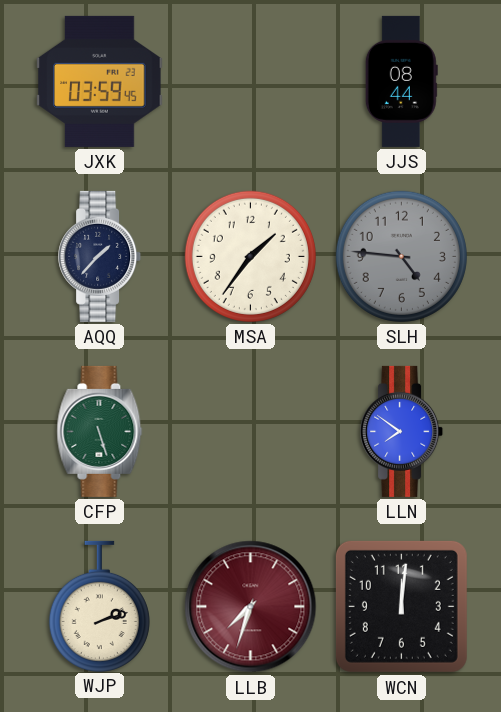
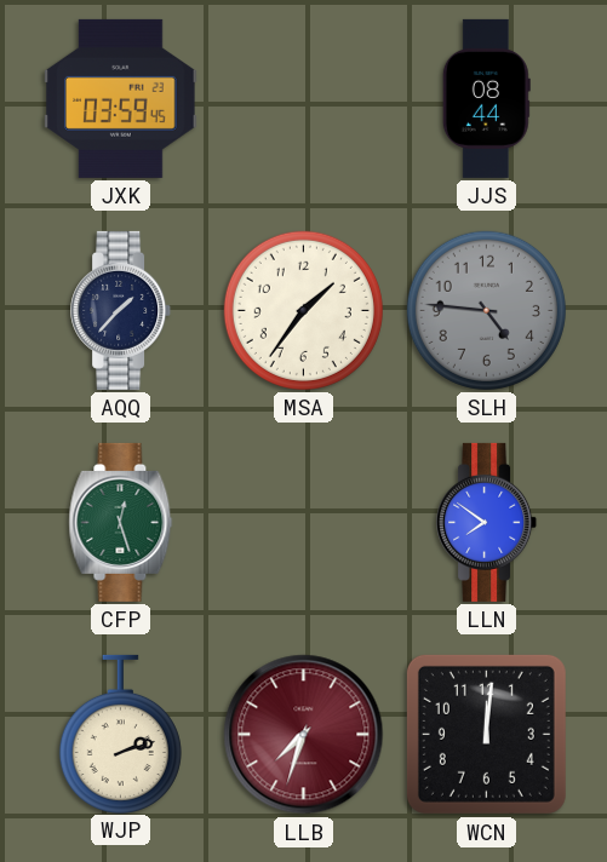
CFP: 5:27 -> 12:27
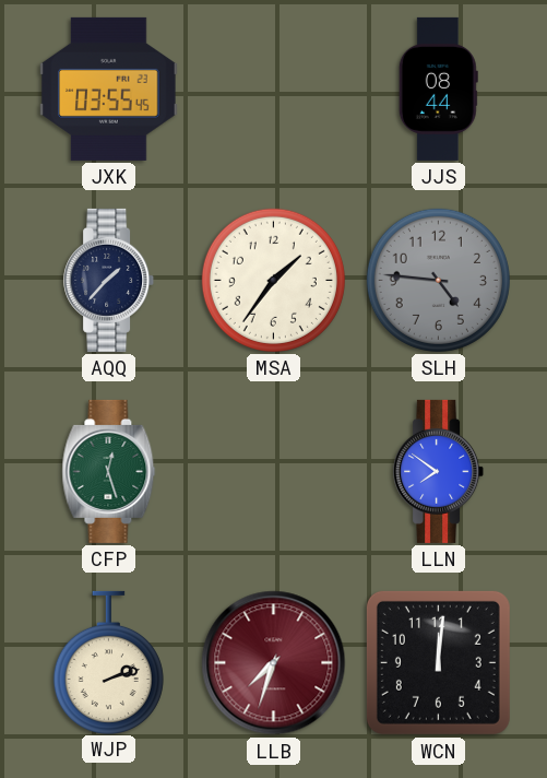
JXK: 03:59 -> 03:55
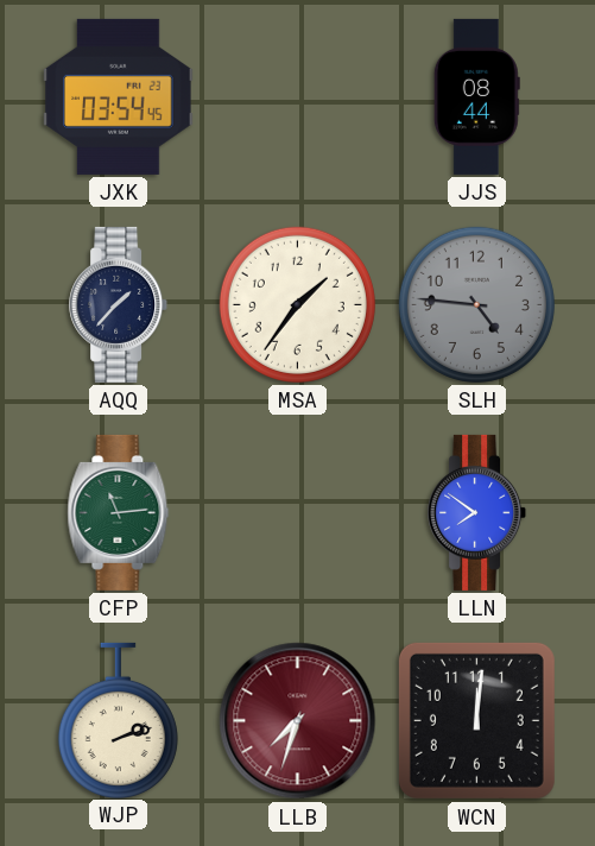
JXK: 03:55 -> 03:54
CFP: 12:27 -> 11:14
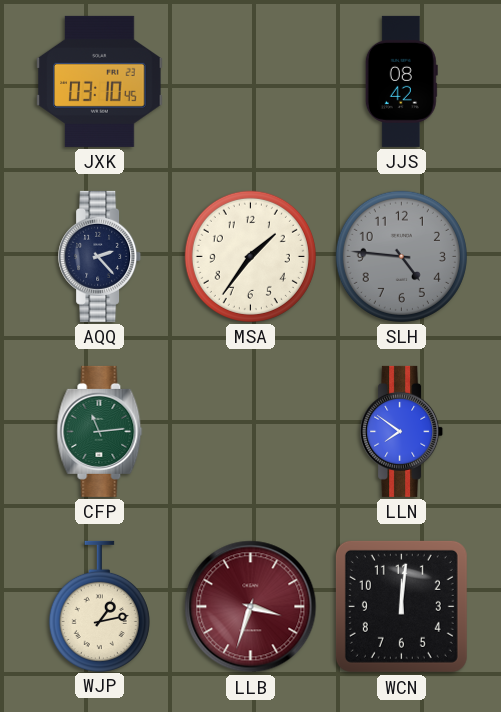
JXK: 03:54 -> 03:10
JJS: 08:44 -> 08:42
AQQ: 1:37 -> 2:23
WJP: 2:12 -> 1:13
LLB: 7:33 -> 3:33
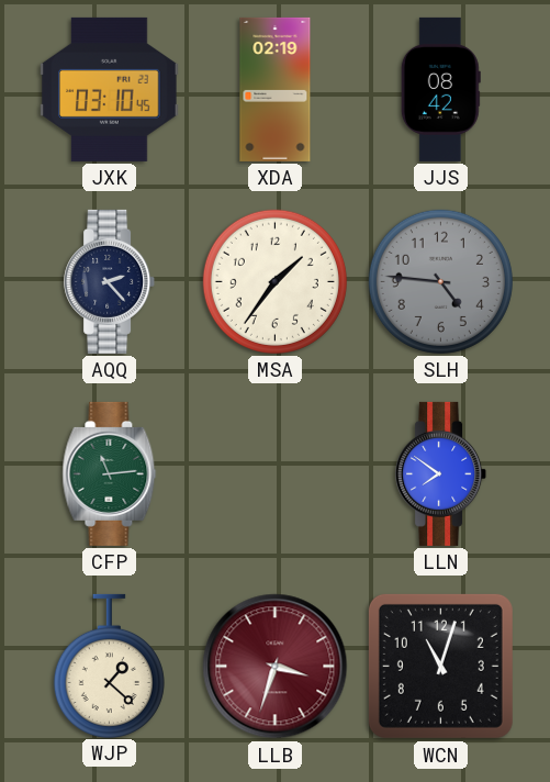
XDA: none -> 02:19
WJP: 1:13 -> 1:22
WCN: 12:01 -> 11:03
